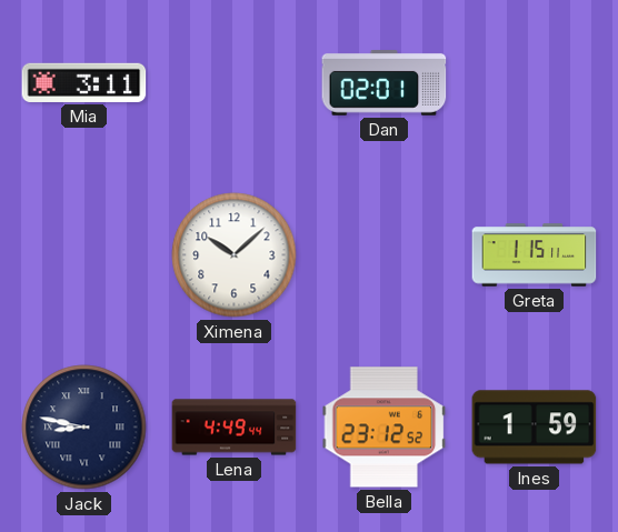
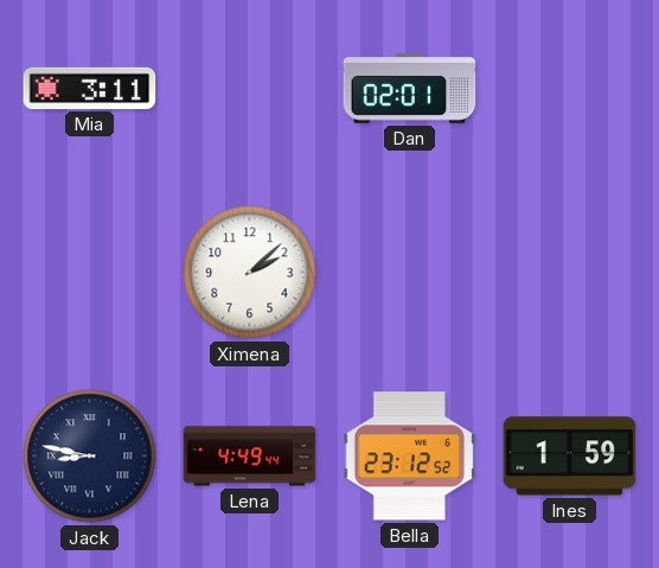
Ximena: 10:08 -> 2:08
Greta: 1:15 -> none
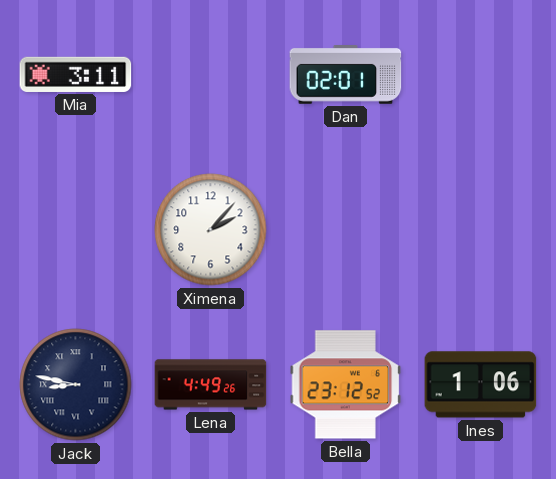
Ximena: 2:08 -> 2:07
Lena: 4:49:44 -> 4:49:26
Ines: 1:59 -> 1:06
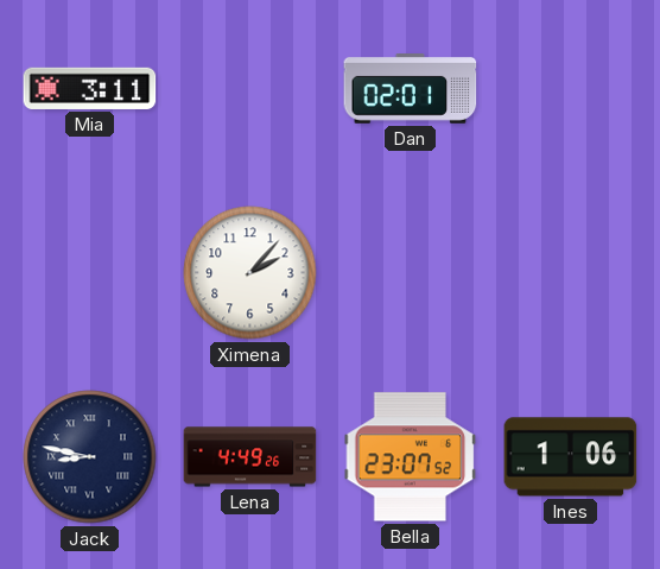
Bella: 23:12 -> 23:07
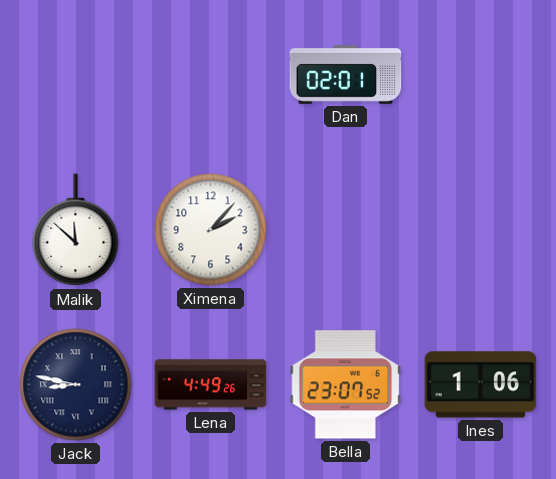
Mia: 3:11 -> none
Malik: none -> 11:52
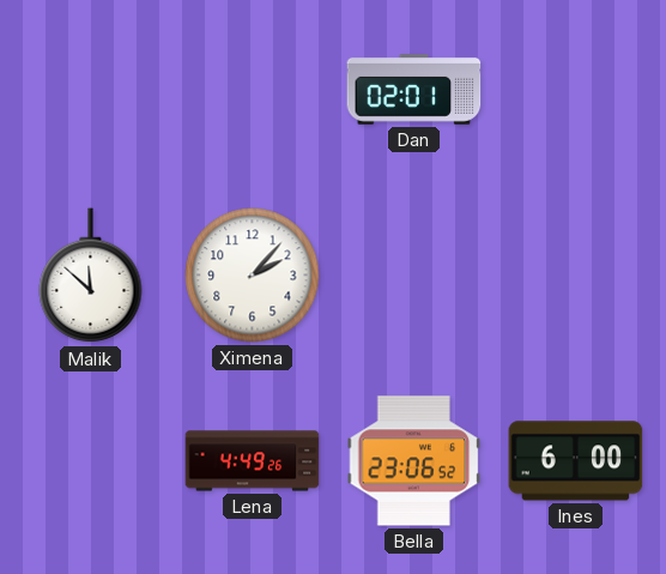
Jack: 8:47 -> none
Bella: 23:07 -> 23:06
Ines: 1:06 -> 6:00
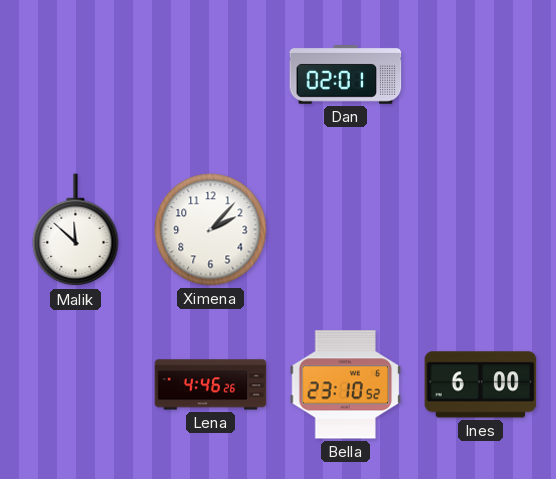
Lena: 4:49 -> 4:46
Bella: 23:06 -> 23:10
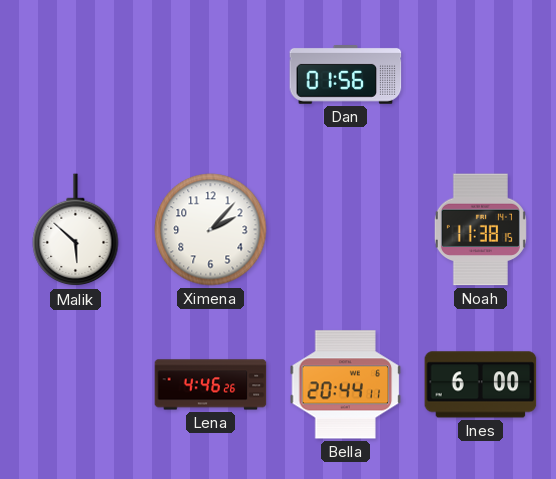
Dan: 02:01 -> 01:56
Malik: 11:52 -> 5:52
Noah: none -> 11:38
Bella: 23:10 -> 20:44
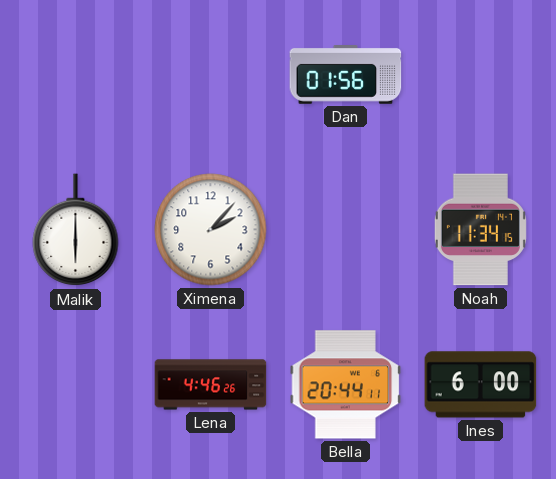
Malik: 5:52 -> 6:00
Noah: 11:38 -> 11:34
